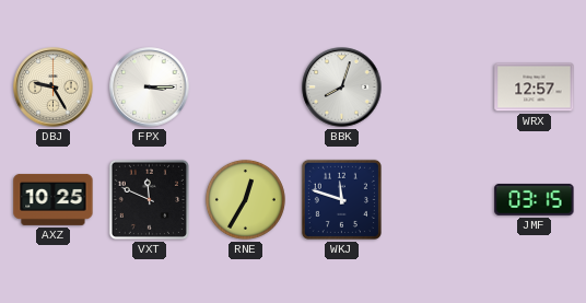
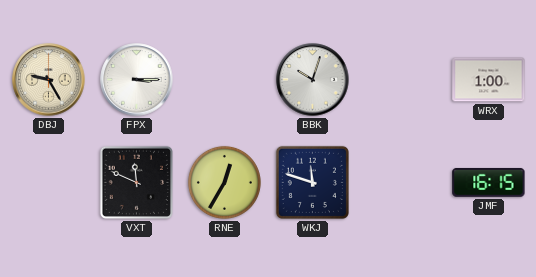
BBK: 8:03 -> 10:03
WRX: 12:57 -> 1:00
AXZ: 10:25 -> none
JMF: 03:15 -> 16:15
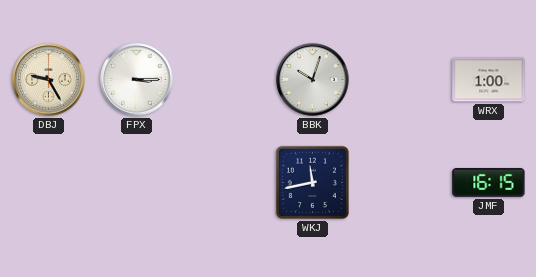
VXT: 11:49 -> none
RNE: 12:35 -> none
WKJ: 11:48 -> 11:43
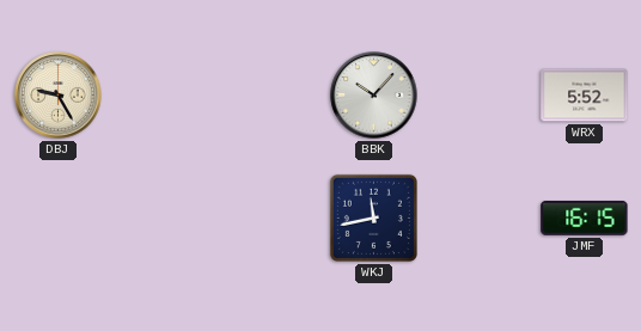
FPX: 3:15 -> none
BBK: 10:03 -> 10:07
WRX: 1:00 -> 5:52
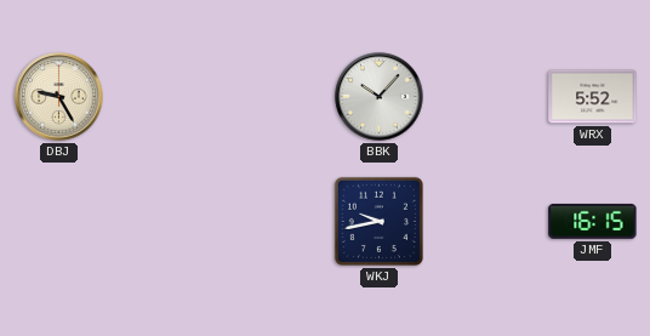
WKJ: 11:43 -> 9:43
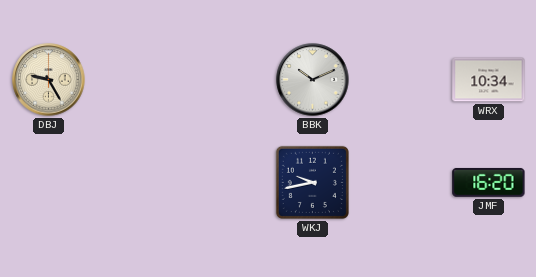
BBK: 10:07 -> 10:11
WRX: 5:52 -> 10:34
JMF: 16:15 -> 16:20
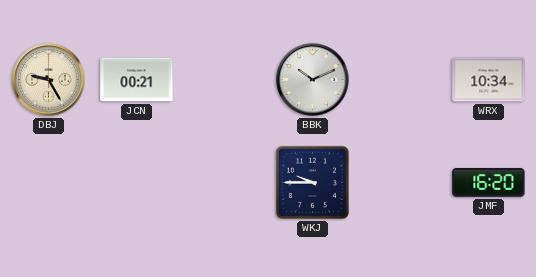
JCN: none -> 00:21
WKJ: 9:43 -> 9:45
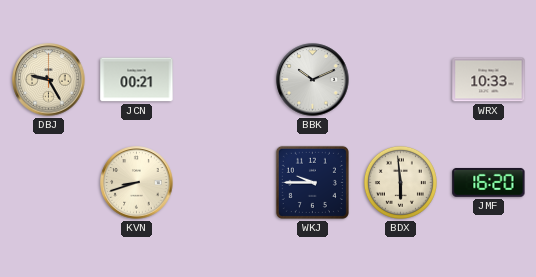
WRX: 10:34 -> 10:33
KVN: none -> 8:42
BDX: none -> 5:59
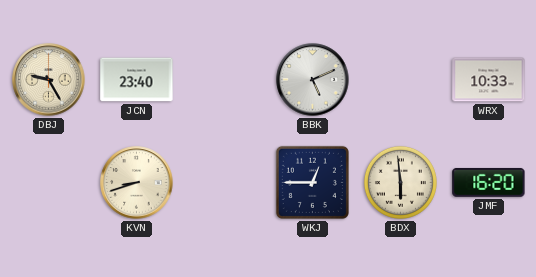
JCN: 00:21 -> 23:40
BBK: 10:11 -> 5:11
WKJ: 9:45 -> 12:45
